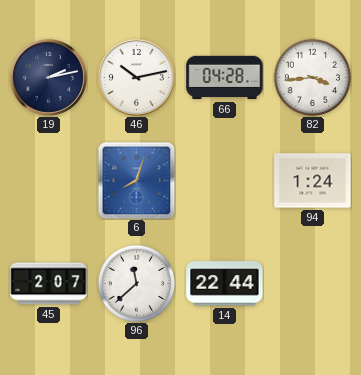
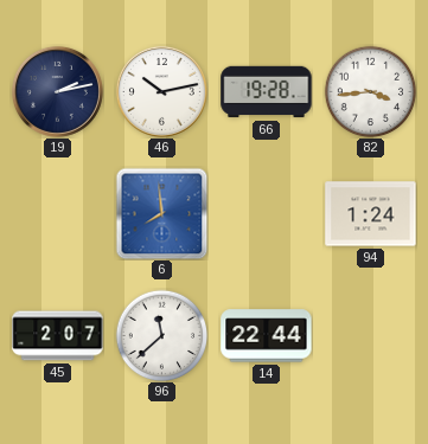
66: 04:28 -> 19:28
6: 8:03 -> 7:59
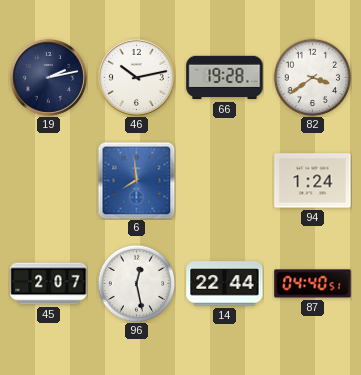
82: 3:44 -> 3:39
96: 11:38 -> 12:28
87: none -> 04:40
